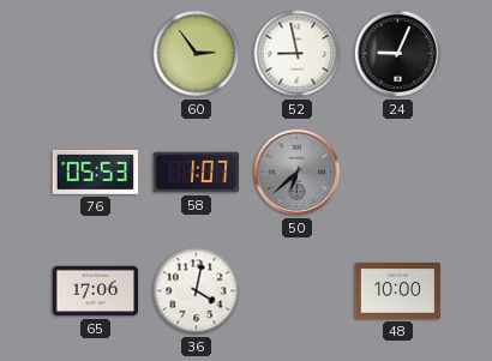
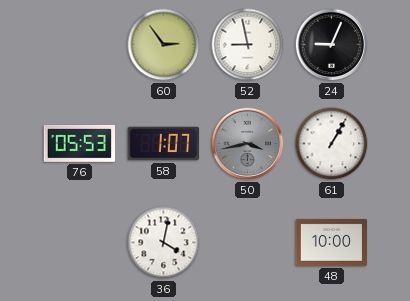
50: 6:38 -> 3:43
61: none -> 1:05
65: 17:06 -> none
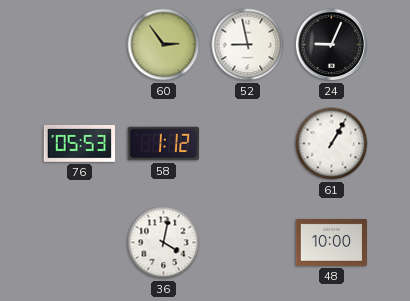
58: 1:07 -> 1:12
50: 3:43 -> none
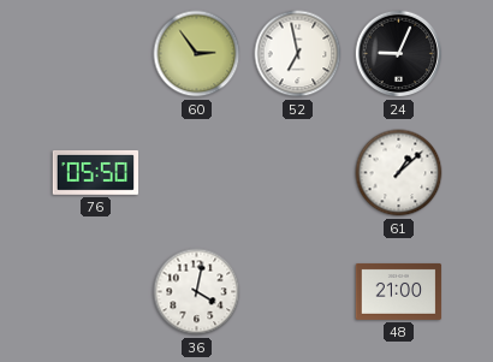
52: 8:58 -> 6:58
76: 05:53 -> 05:50
58: 1:12 -> none
61: 1:05 -> 1:08
48: 10:00 -> 21:00
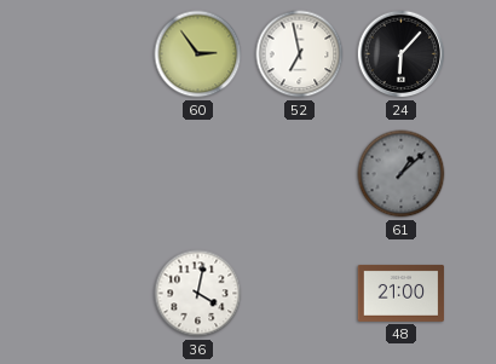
24: 9:04 -> 6:07
76: 05:50 -> none
61 dial: white -> grey
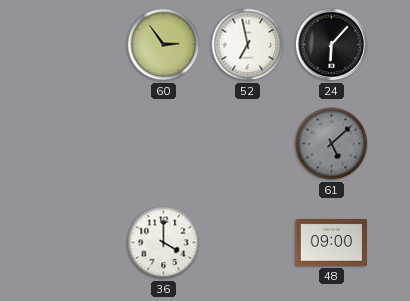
61: 1:08 -> 5:08
36: 4:02 -> 4:00
48: 21:00 -> 09:00
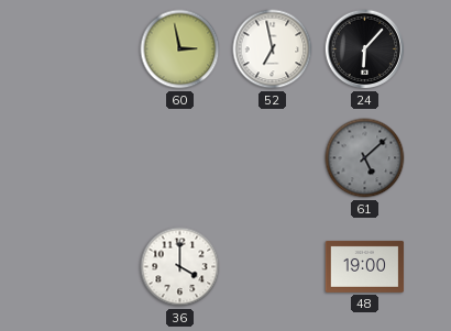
60: 2:54 -> 2:58
48: 09:00 -> 19:00
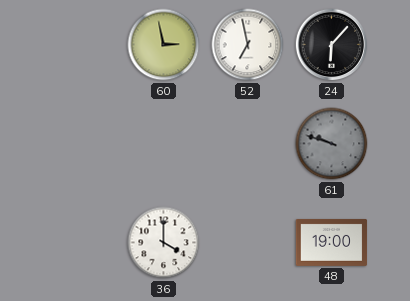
61: 5:08 -> 9:48
